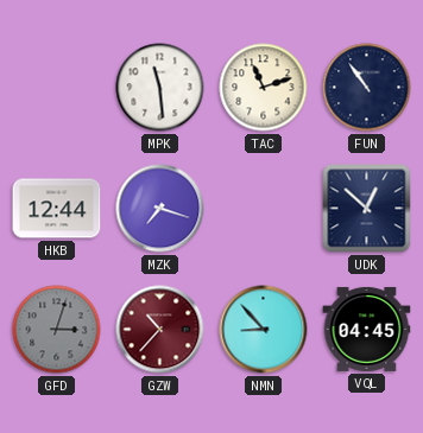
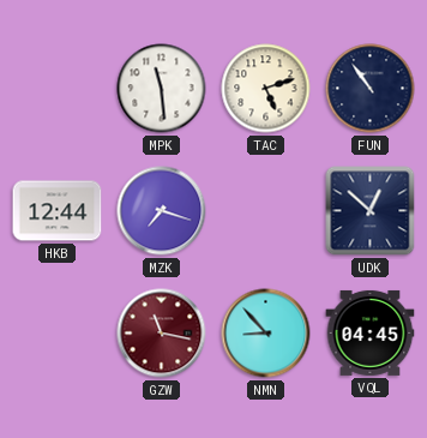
TAC: 11:12 -> 5:12
GFD: 3:03 -> none
GZW: 10:37 -> 11:17
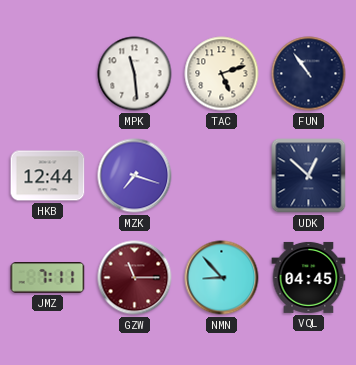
JMZ: none -> 7:11
GZW: 11:17 -> 11:15
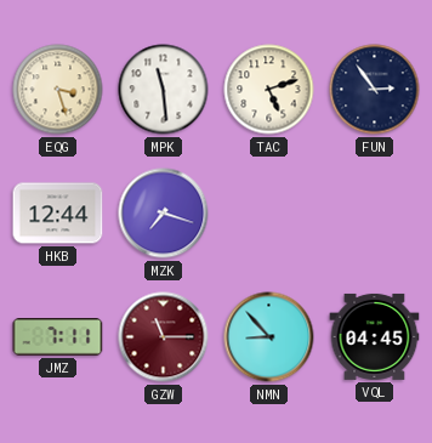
EQG: none -> 3:27
FUN: 10:54 -> 2:54
UDK: 12:52 -> none
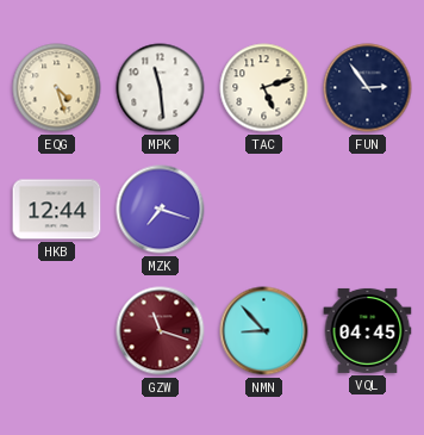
EQG: 3:27 -> 4:27
JMZ: 7:11 -> none
GZW: 11:15 -> 11:18
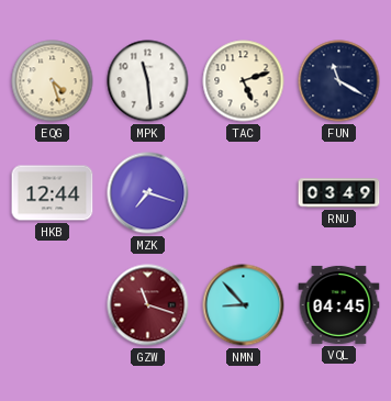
FUN: 2:54 -> 11:20
RNU: none -> 03:49
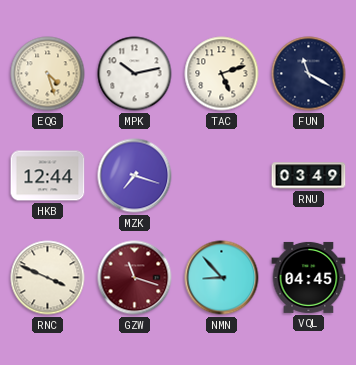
MPK: 11:29 -> 10:13
RNC: none -> 3:49
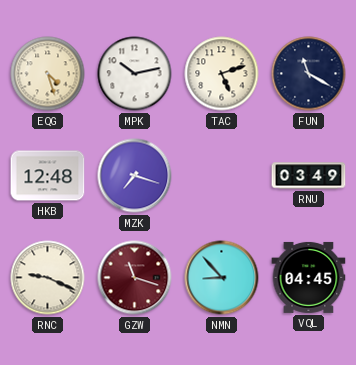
HKB: 12:44 -> 12:48
RNC: 3:49 -> 9:19
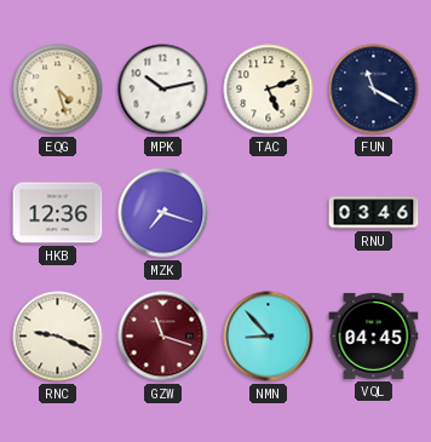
HKB: 12:48 -> 12:36
RNU: 03:49 -> 03:46
